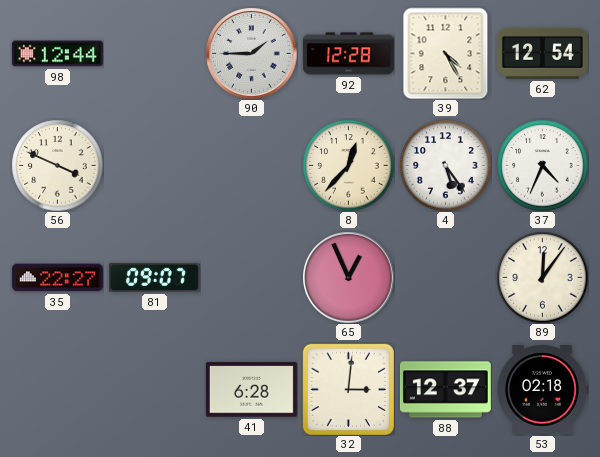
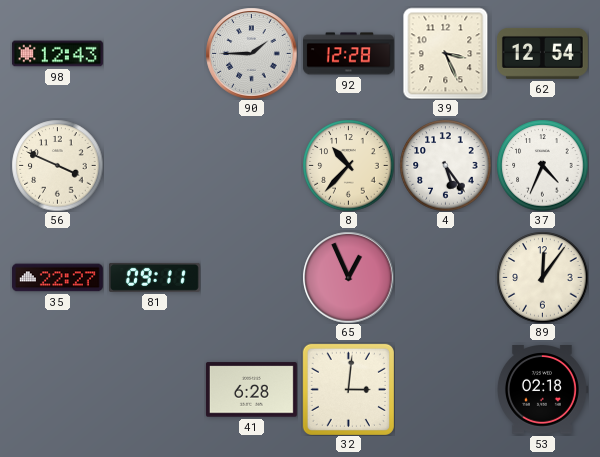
98: 12:44 -> 12:43
39: 4:25 -> 3:26
8: 12:37 -> 10:37
81: 09:07 -> 09:11
88: 12:37 -> none
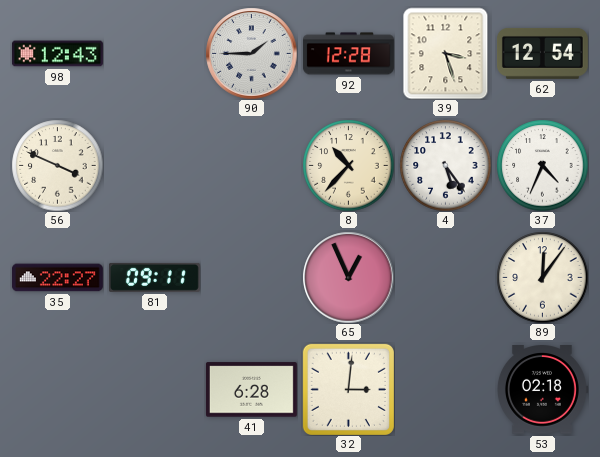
39: 3:26 -> 3:27
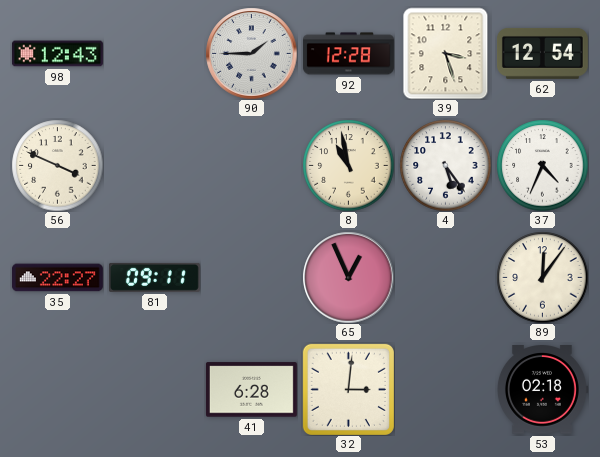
8: 10:37 -> 10:58
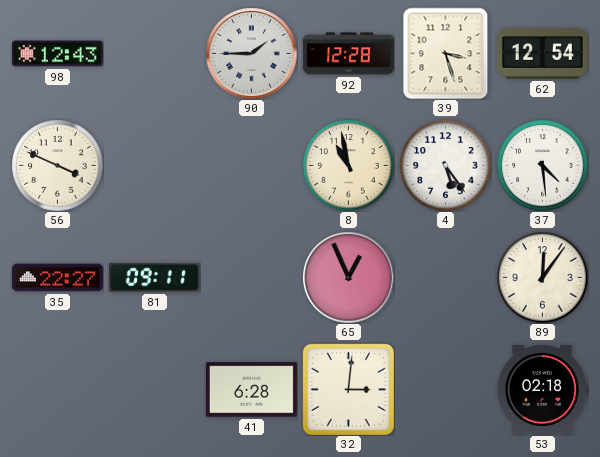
37: 4:34 -> 4:29
